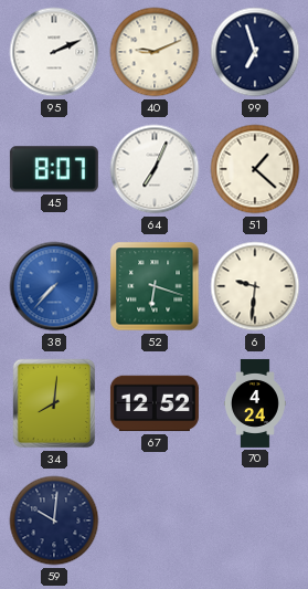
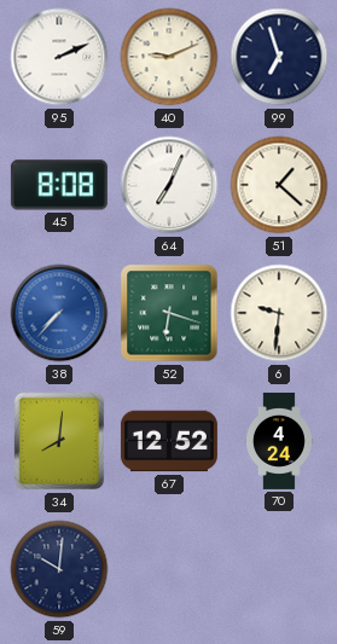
45: 8:07 -> 8:08
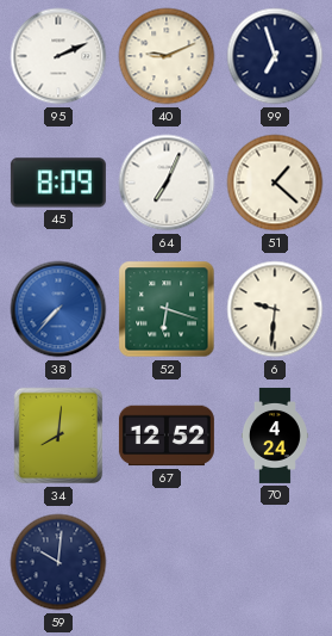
45: 8:08 -> 8:09
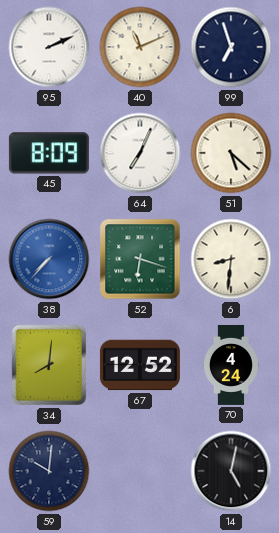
40: 9:11 -> 11:11
51: 1:22 -> 5:22
6: 9:31 -> 8:31
14: none -> 5:02
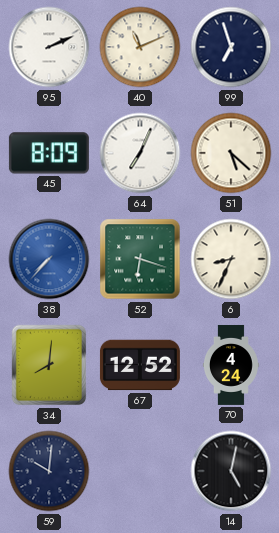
6: 8:31 -> 8:34
